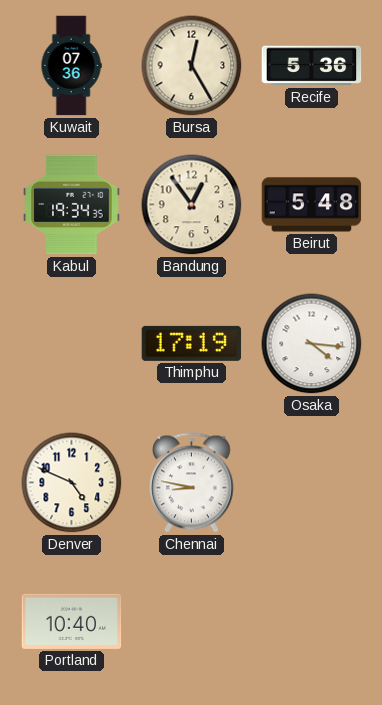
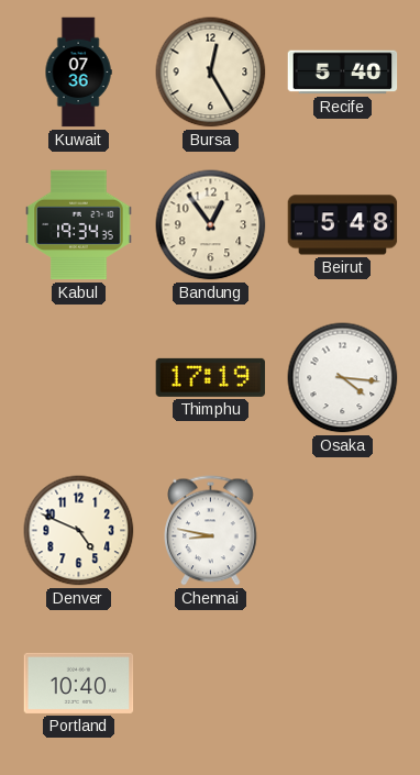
Recife: 5:36 -> 5:40
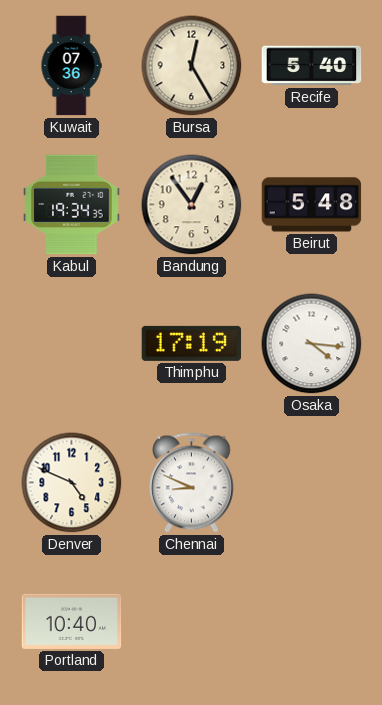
Chennai: 8:47 -> 8:49
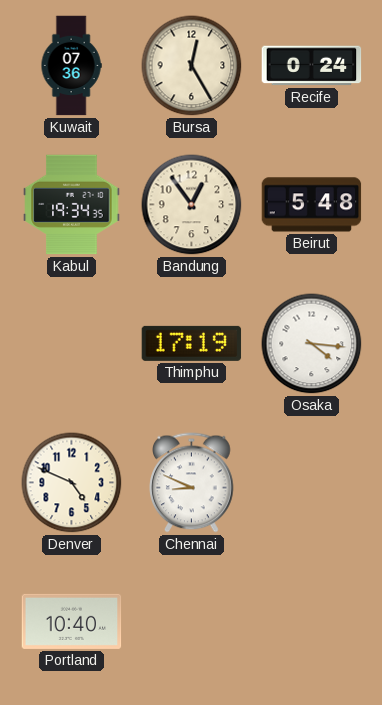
Recife: 5:40 -> 0:24
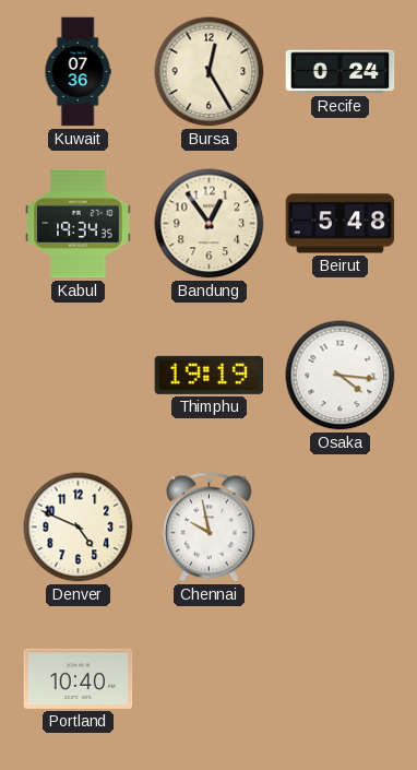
Thimphu: 17:19 -> 19:19
Chennai: 8:49 -> 9:58
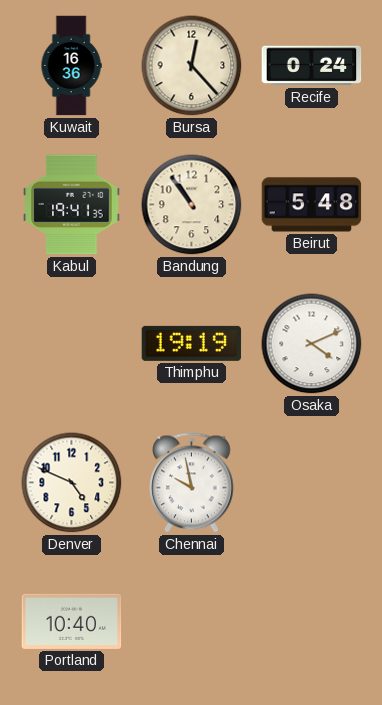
Kuwait: 07:36 -> 16:36
Bursa: 12:25 -> 12:23
Kabul: 19:34 -> 19:41
Bandung: 12:54 -> 10:54
Osaka: 4:16 -> 4:11
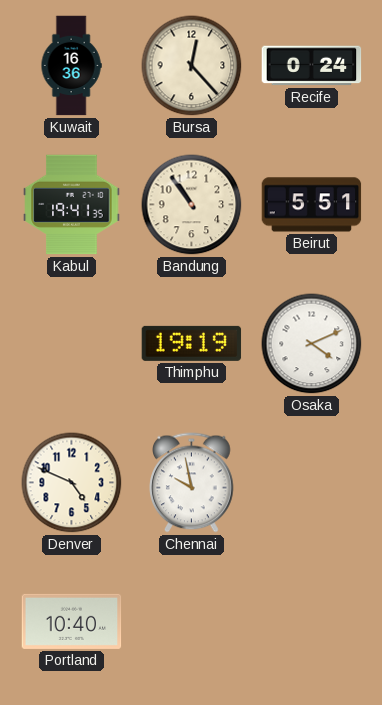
Beirut: 5:48 -> 5:51
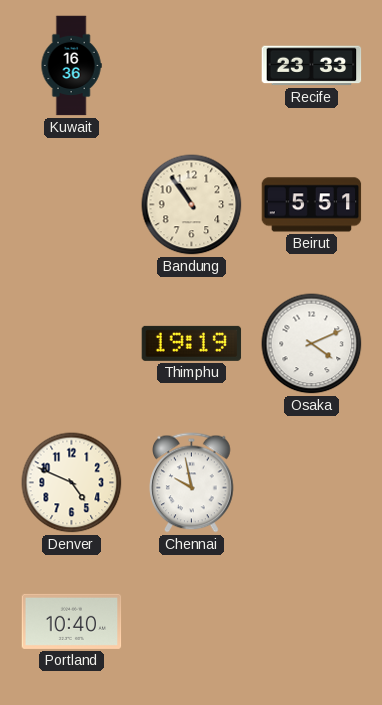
Bursa: 12:23 -> none
Recife: 0:24 -> 23:33
Kabul: 19:41 -> none
